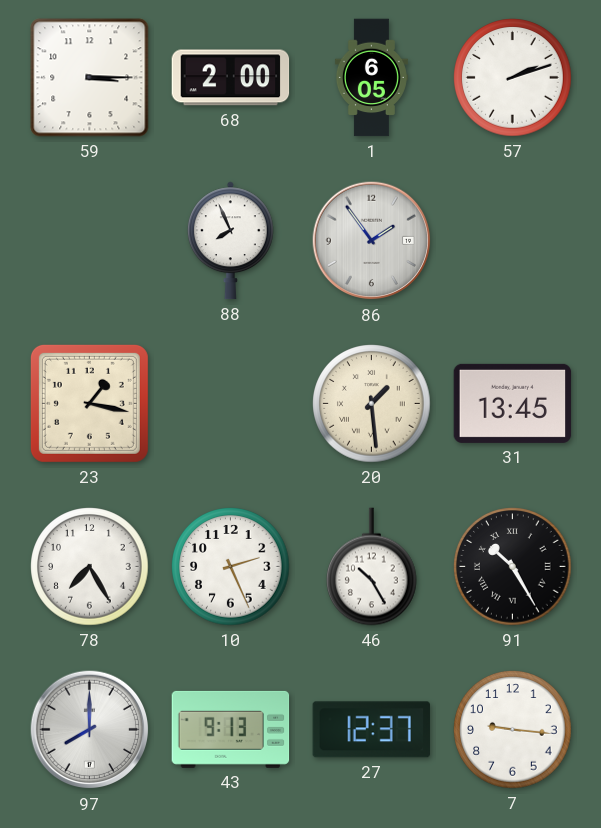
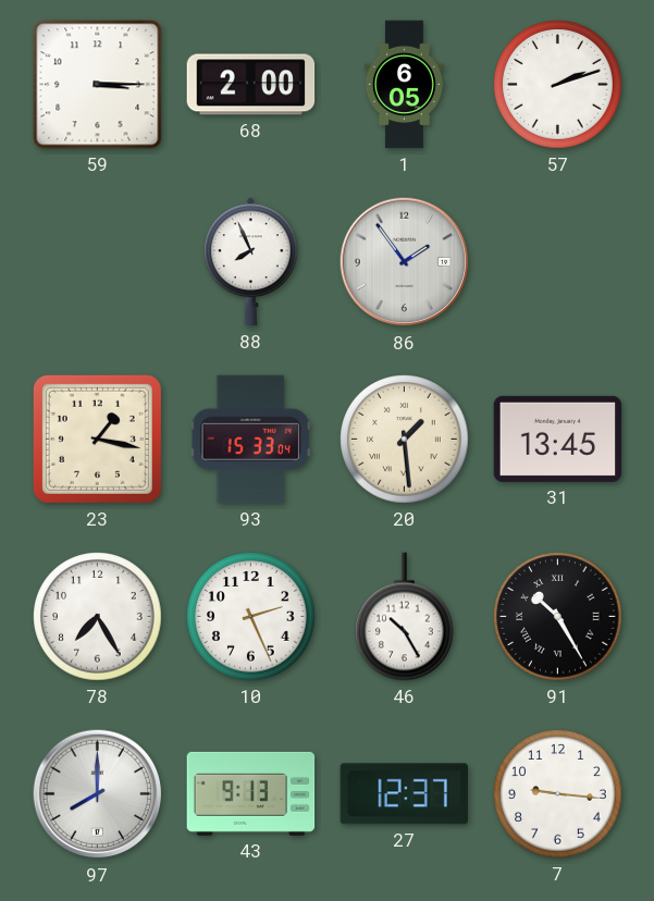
93: none -> 15:33
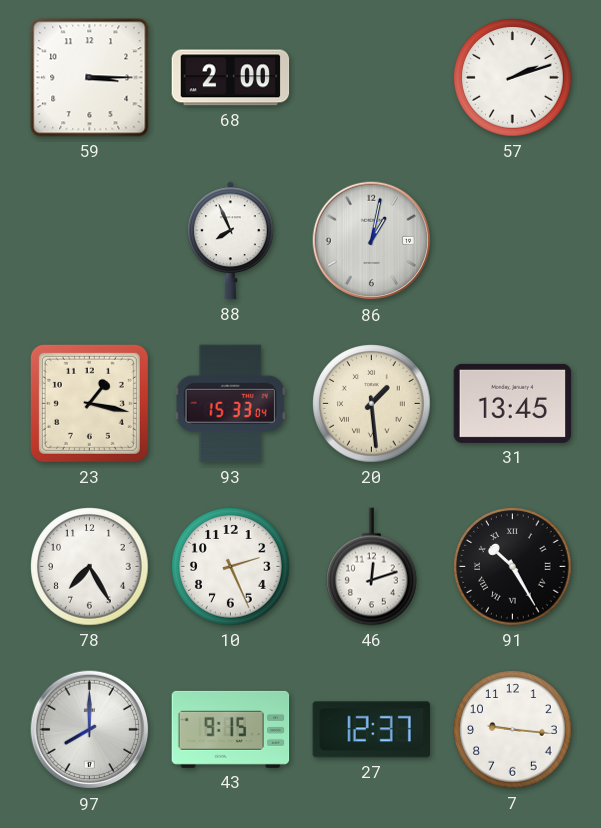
1: 6:05 -> none
86: 1:54 -> 1:02
46: 10:25 -> 12:12
43: 9:13 -> 9:15
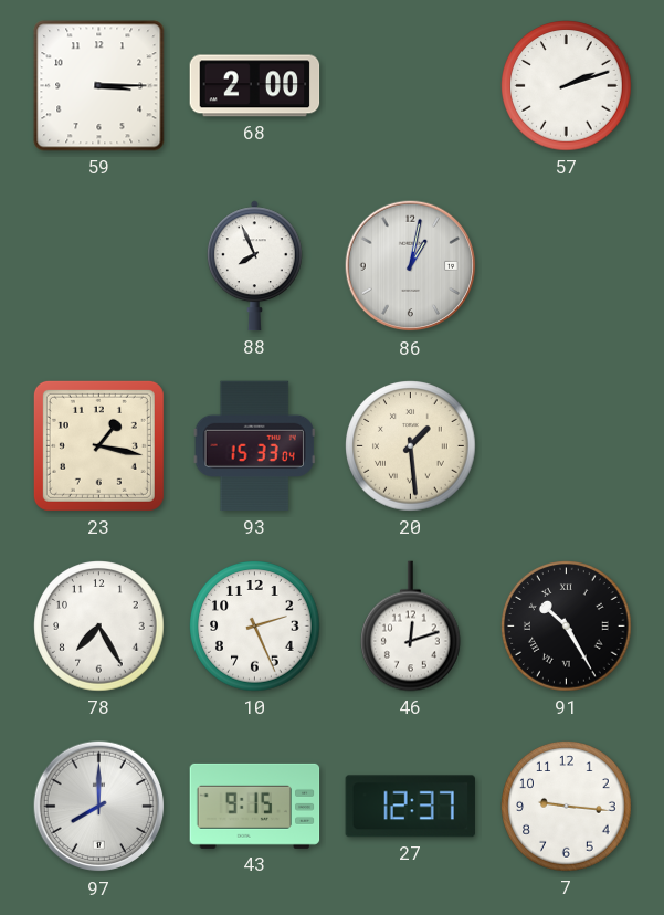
31: 13:45 -> none
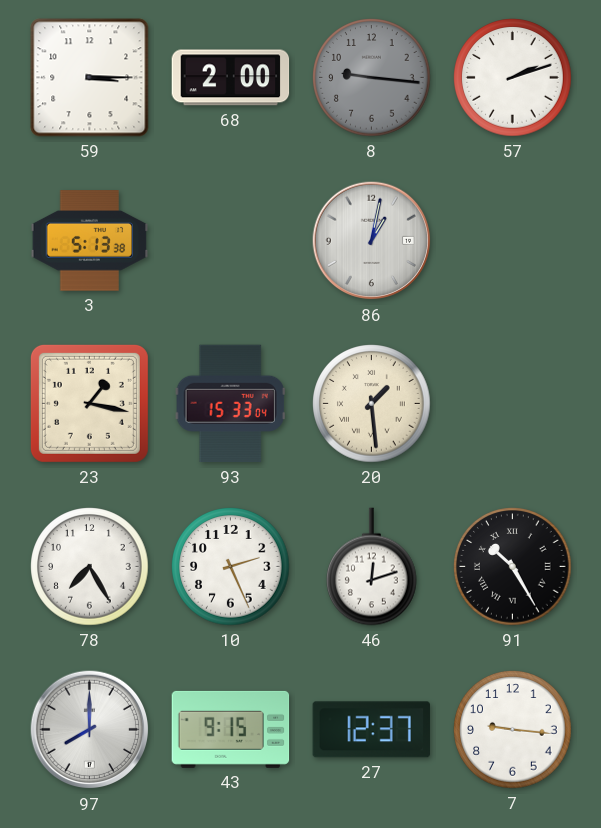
8: none -> 9:16
3: none -> 5:13
88: 7:56 -> none
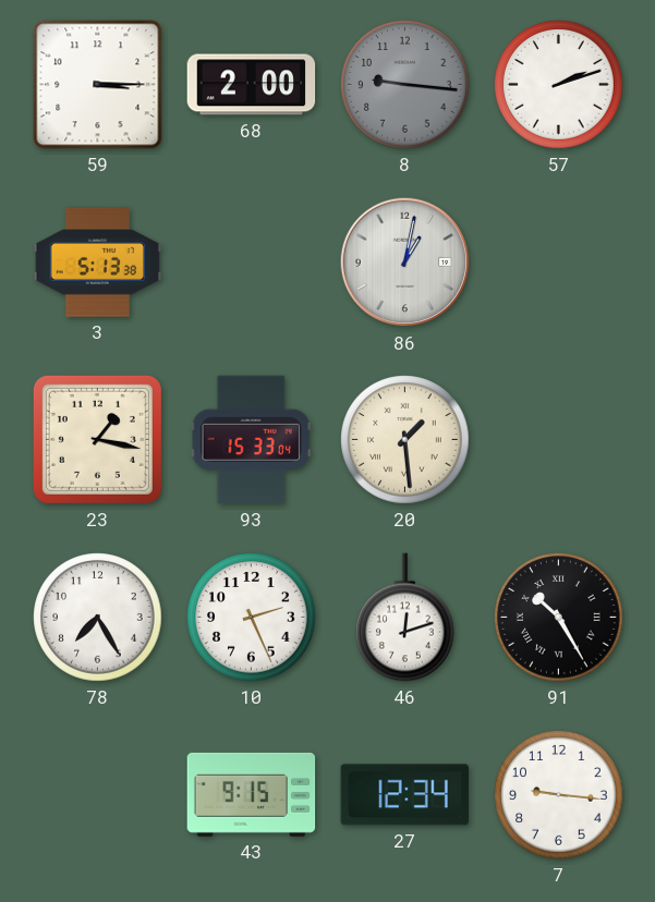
97: 8:00 -> none
27: 12:37 -> 12:34
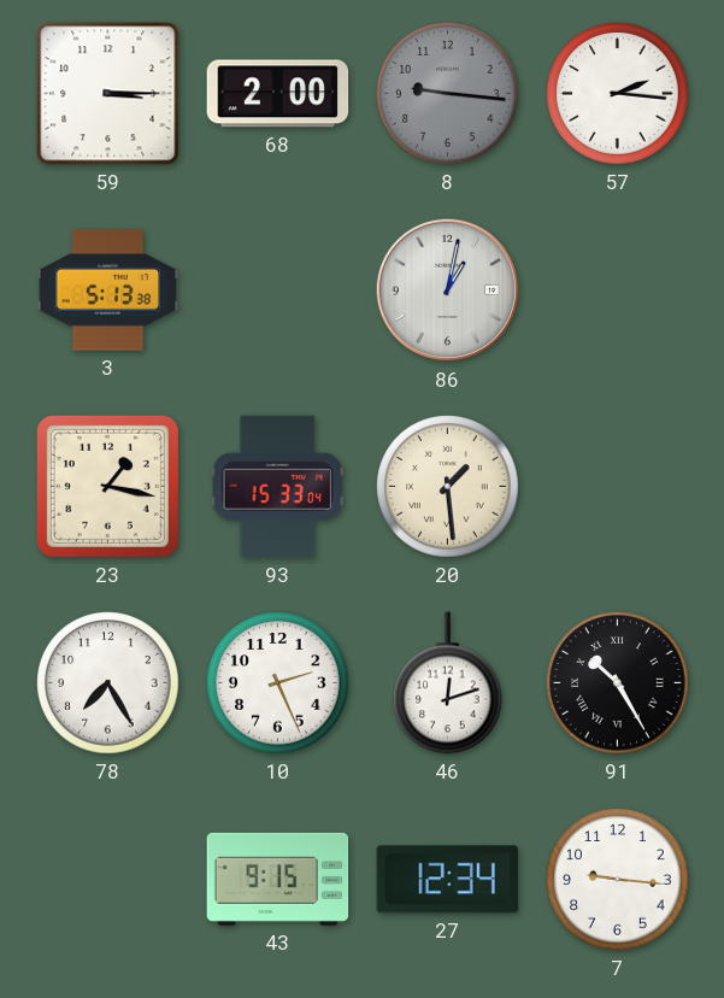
57: 2:12 -> 2:16
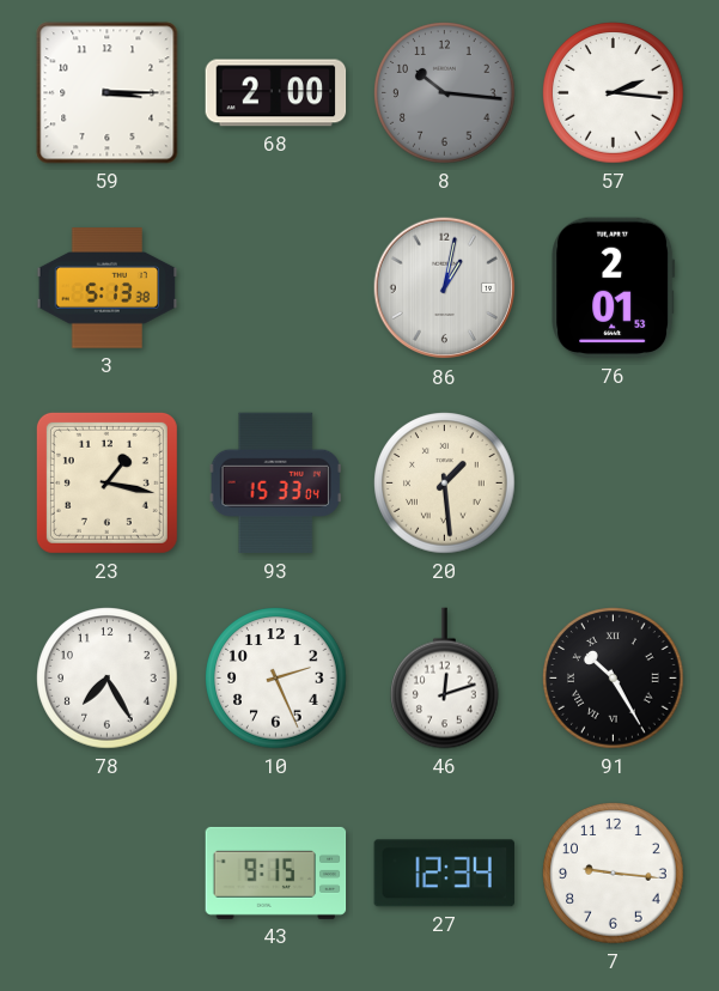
8: 9:16 -> 10:16
76: none -> 2:01
